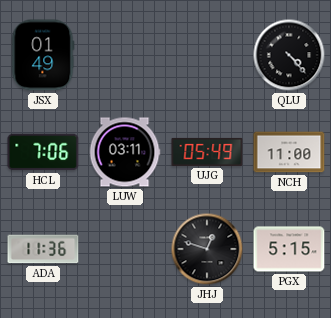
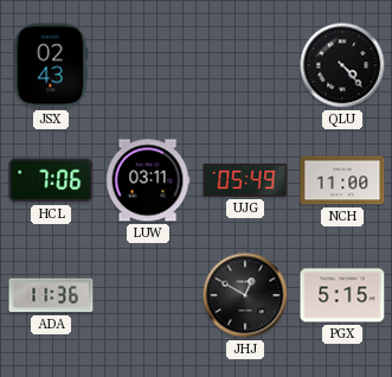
JSX: 01:49 -> 02:43
JHJ: 12:48 -> 12:50
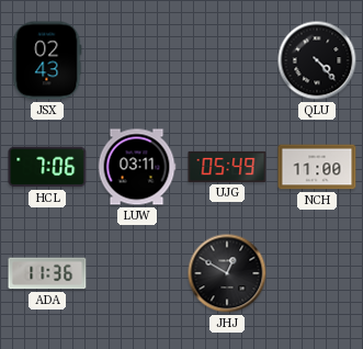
PGX: 5:15 -> none
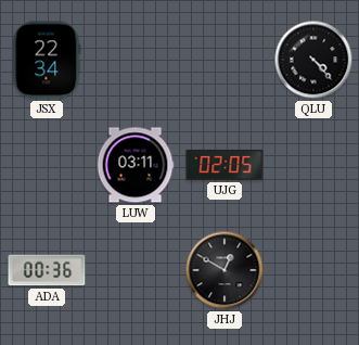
JSX: 02:43 -> 22:34
HCL: 7:06 -> none
UJG: 05:49 -> 02:05
NCH: 11:00 -> none
ADA: 11:36 -> 00:36
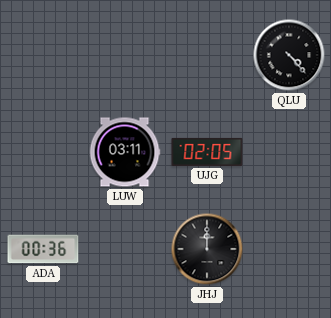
JSX: 22:34 -> none
JHJ: 12:50 -> 12:00
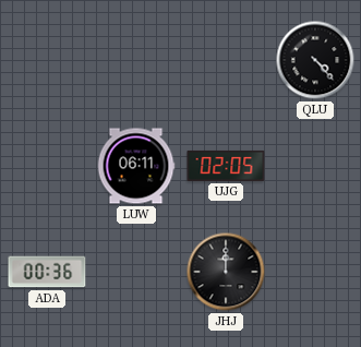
LUW: 03:11 -> 06:11
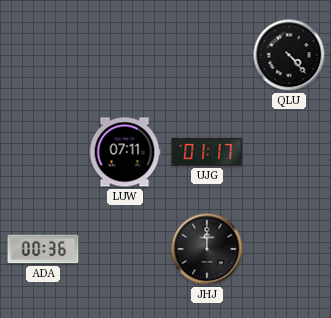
LUW: 06:11 -> 07:11
UJG: 02:05 -> 01:17
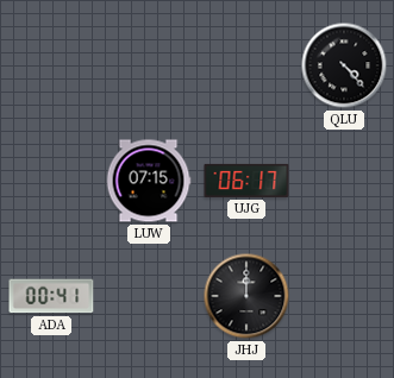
LUW: 07:11 -> 07:15
UJG: 01:17 -> 06:17
ADA: 00:36 -> 00:41
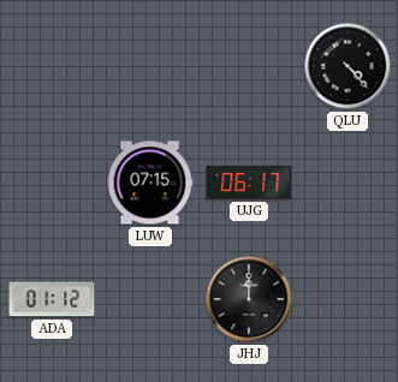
ADA: 00:41 -> 01:12
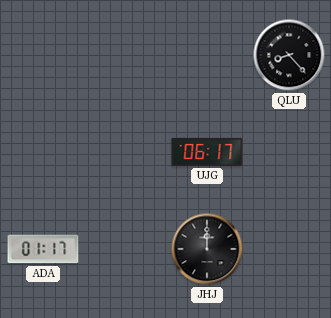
QLU: 4:23 -> 8:23
LUW: 07:15 -> none
ADA: 01:12 -> 01:17
